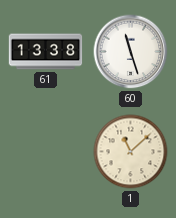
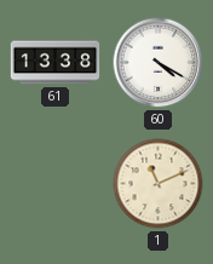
60: 11:27 -> 4:20
1: 11:08 -> 11:11
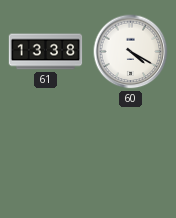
1: 11:11 -> none
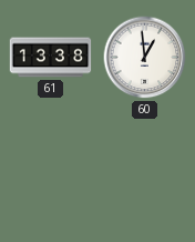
60: 4:20 -> 12:59
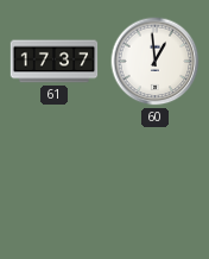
61: 13:38 -> 17:37
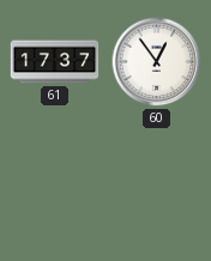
60: 12:59 -> 12:54
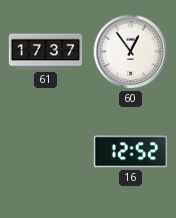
16: none -> 12:52
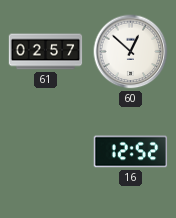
61: 17:37 -> 02:57
60: 12:54 -> 12:52
